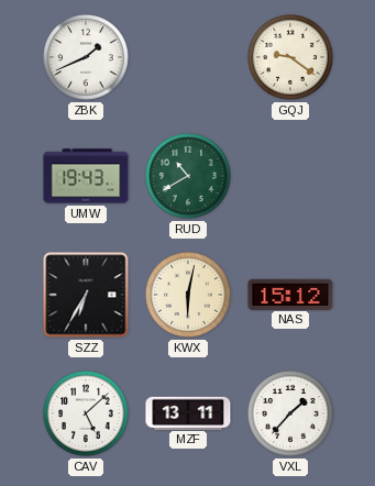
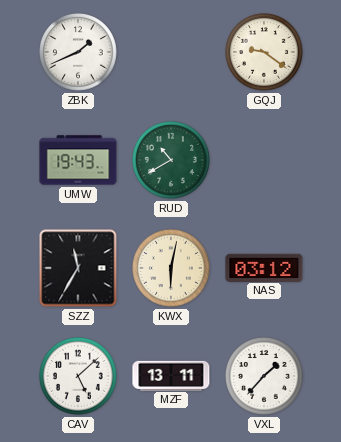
SZZ: 6:35 -> 11:35
NAS: 15:12 -> 03:12
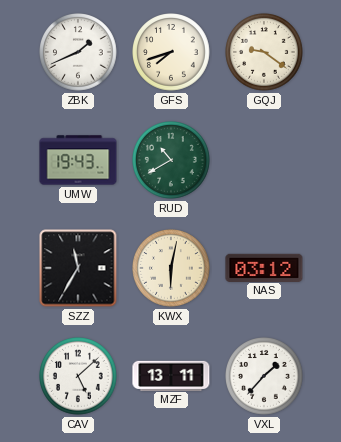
GFS: none -> 7:42
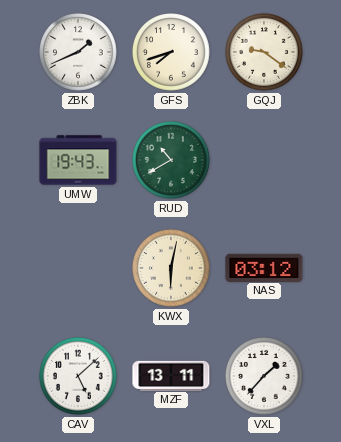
SZZ: 11:35 -> none
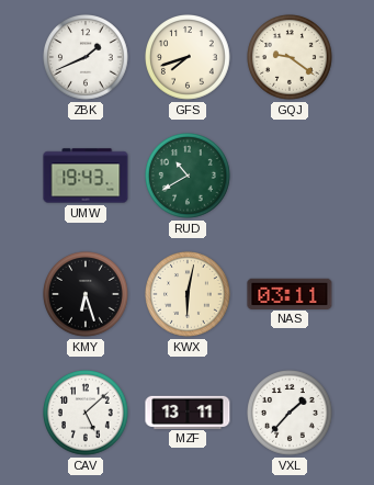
KMY: none -> 6:27
NAS: 03:12 -> 03:11
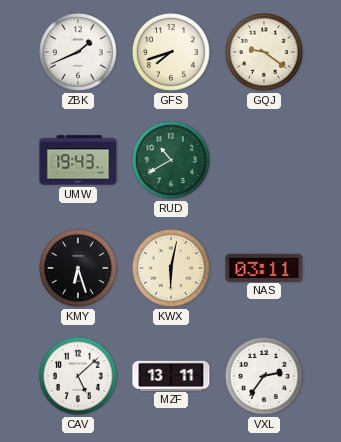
VXL: 1:37 -> 2:36
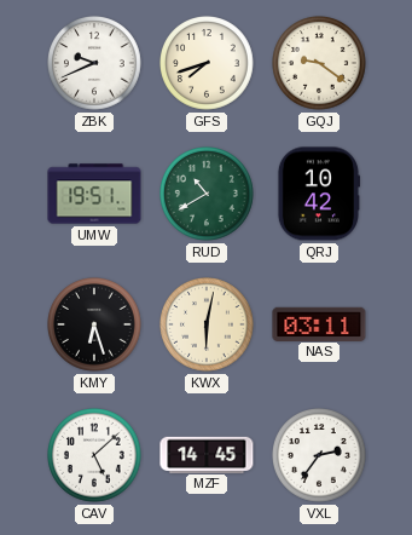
ZBK: 1:41 -> 9:41
UMW: 19:43 -> 19:51
QRJ: none -> 10:42
MZF: 13:11 -> 14:45
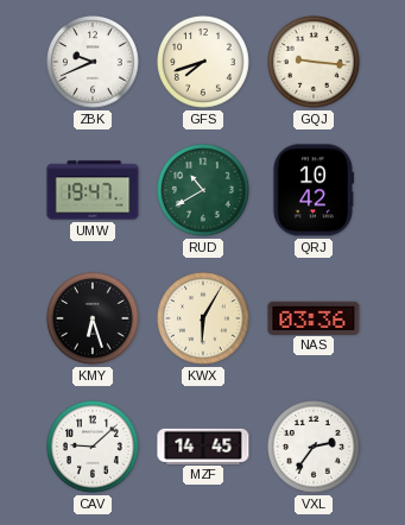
GQJ: 9:21 -> 9:16
UMW: 19:51 -> 19:47
KWX: 6:02 -> 6:05
NAS: 03:11 -> 03:36
CAV: 5:08 -> 9:08
